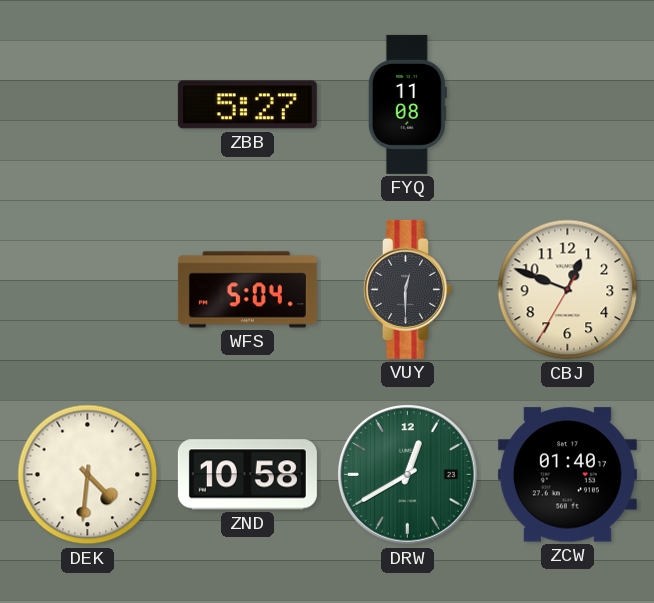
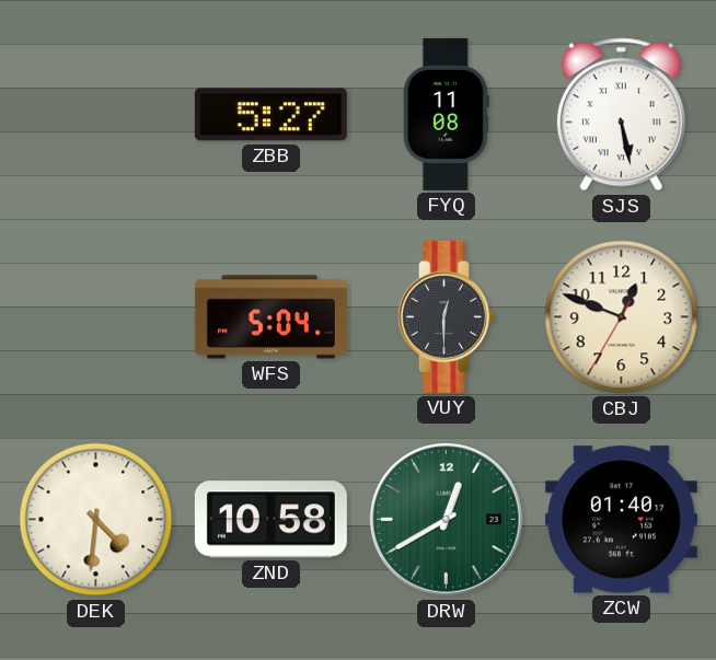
SJS: none -> 5:28
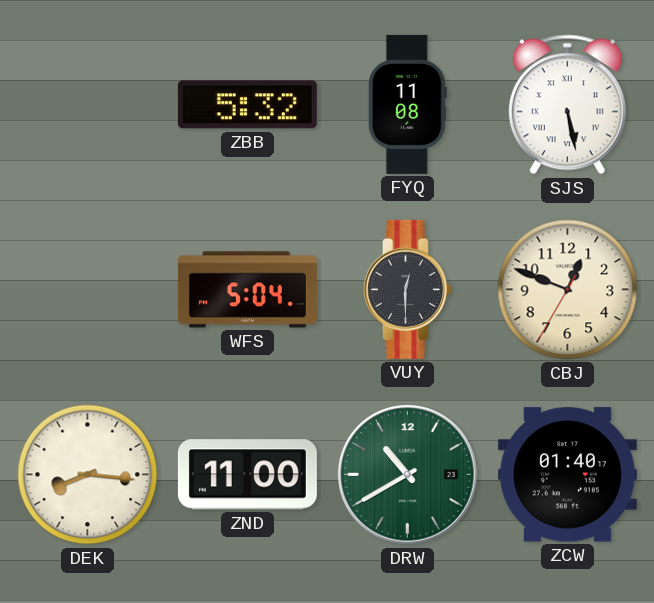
ZBB: 5:27 -> 5:32
DEK: 4:31 -> 8:16
ZND: 10:58 -> 11:00
DRW: 12:40 -> 10:40
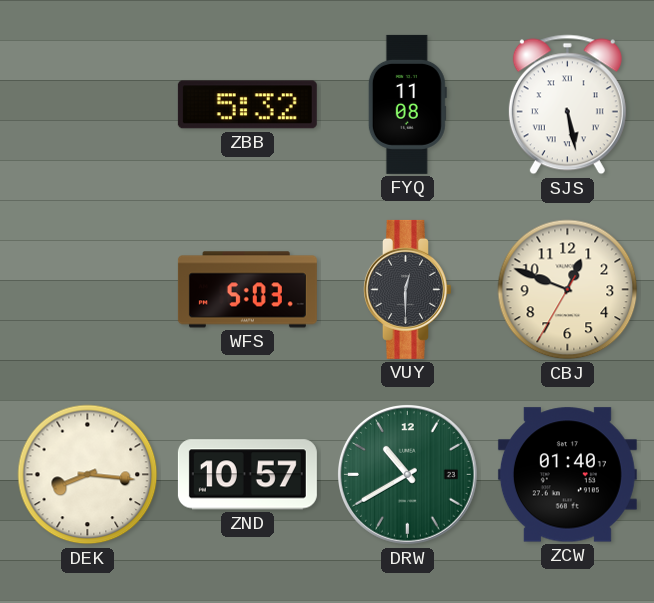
WFS: 5:04 -> 5:03
ZND: 11:00 -> 10:57
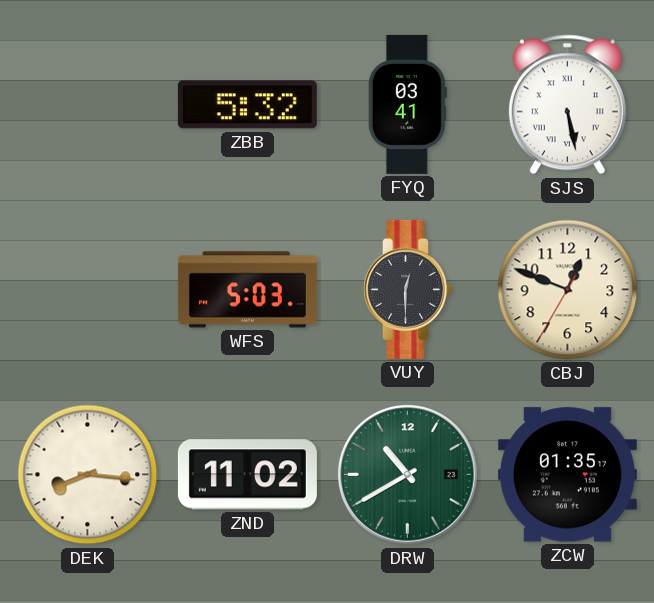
FYQ: 11:08 -> 03:41
ZND: 10:57 -> 11:02
ZCW: 01:40 -> 01:35
